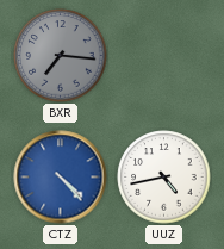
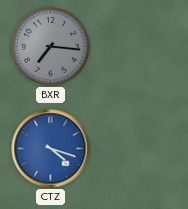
CTZ: 4:23 -> 4:18
UUZ: 4:43 -> none
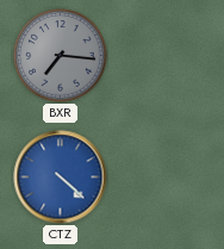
CTZ: 4:18 -> 4:22
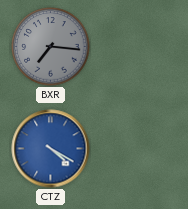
CTZ: 4:22 -> 4:20
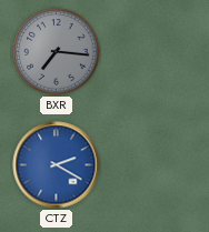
CTZ: 4:20 -> 2:20
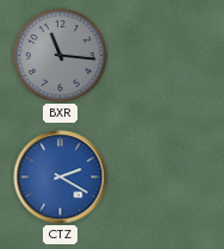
BXR: 7:16 -> 11:16
